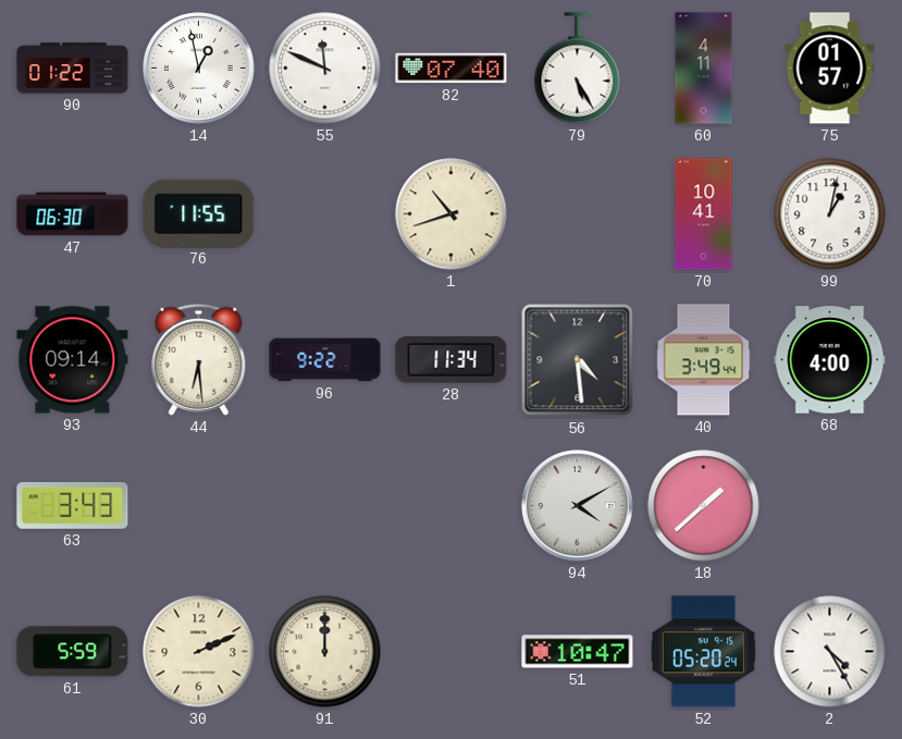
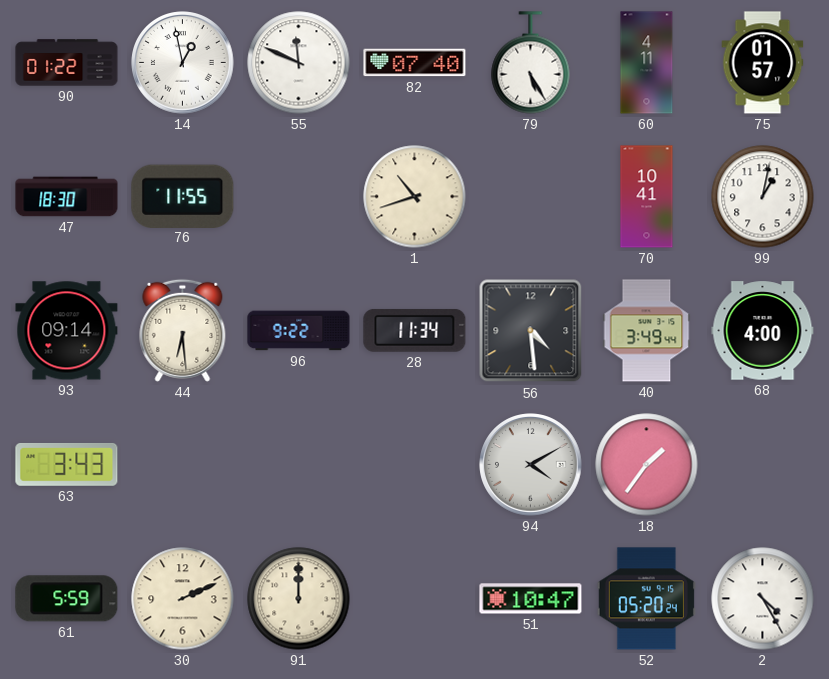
47: 06:30 -> 18:30
18: 1:38 -> 1:36
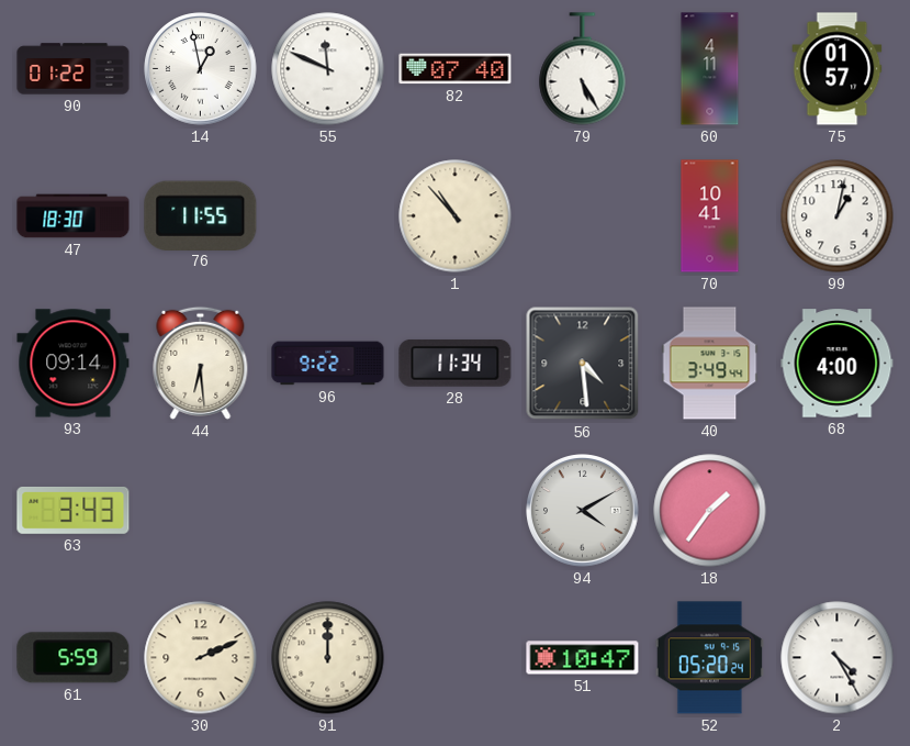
1: 10:42 -> 10:53
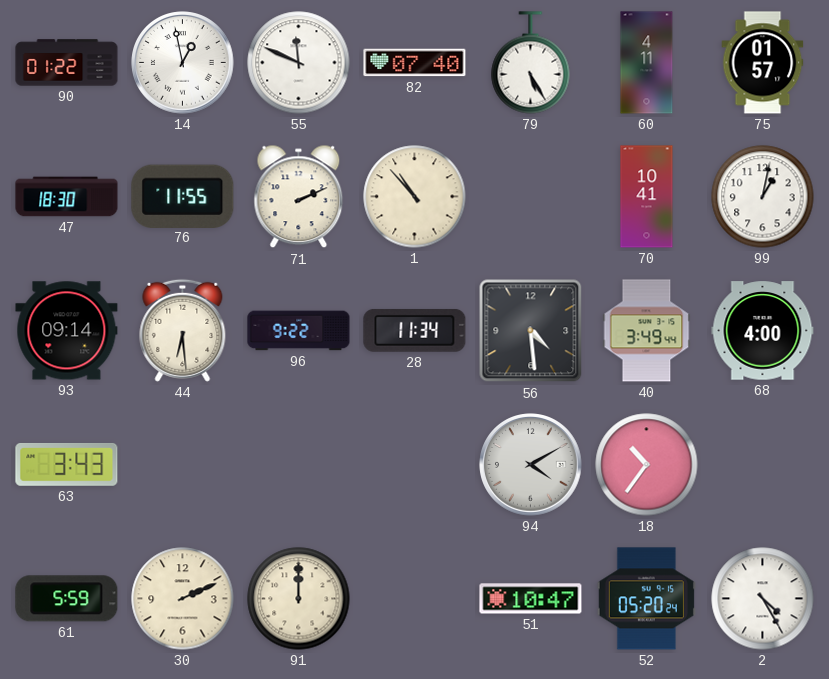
71: none -> 2:11
18: 1:36 -> 10:36
